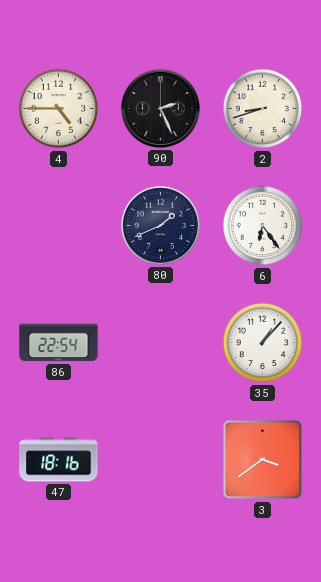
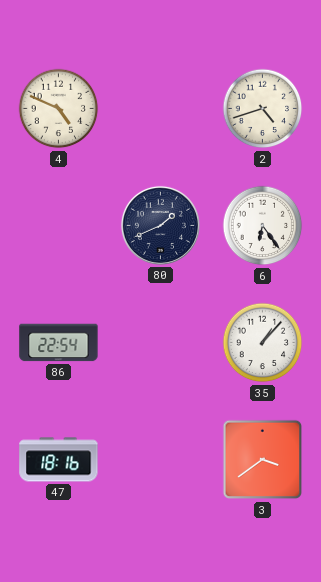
4: 4:45 -> 4:49
90: 2:26 -> none
2: 8:42 -> 4:42
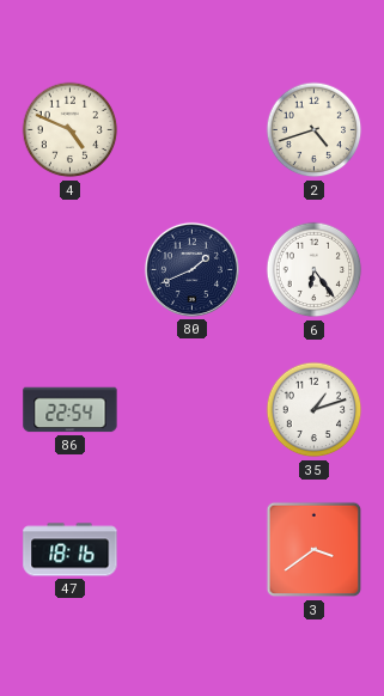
35: 1:07 -> 1:12
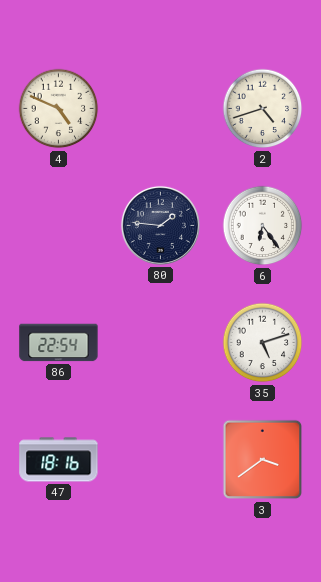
80: 1:41 -> 1:46
35: 1:12 -> 5:12
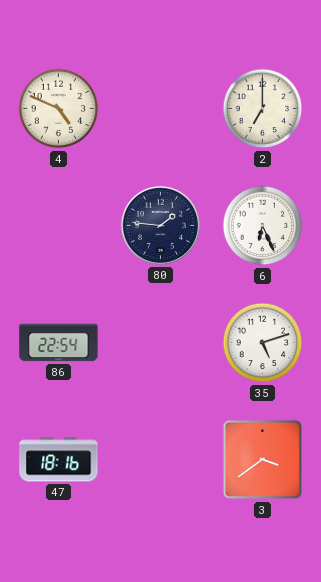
2: 4:42 -> 7:00
6: 6:24 -> 6:26
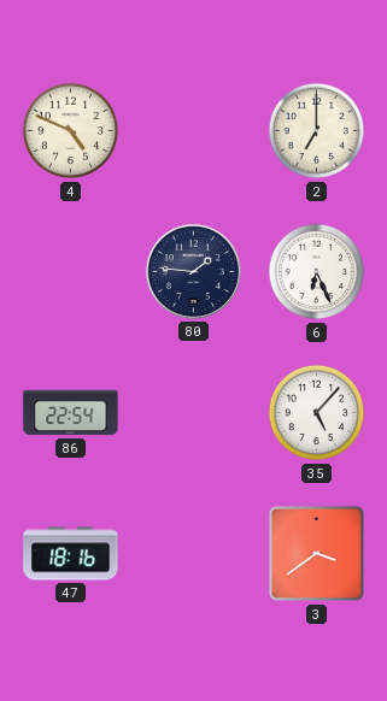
35: 5:12 -> 5:07
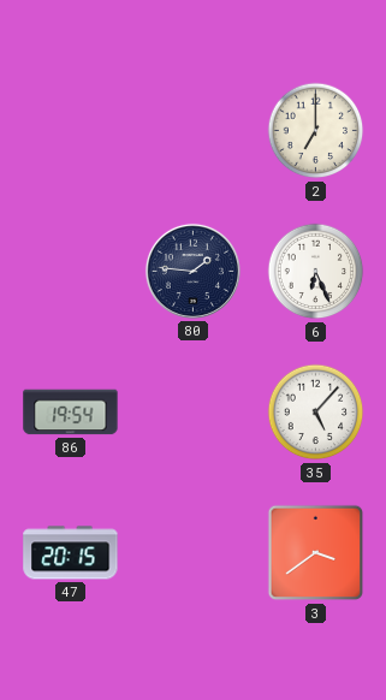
4: 4:49 -> none
86: 22:54 -> 19:54
47: 18:16 -> 20:15
